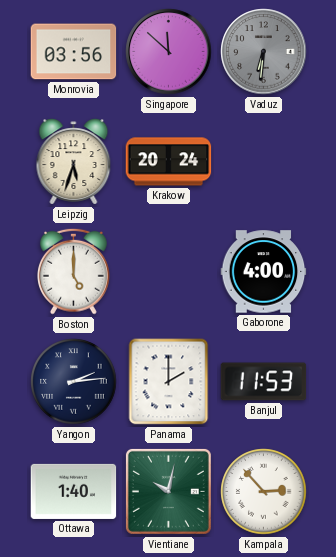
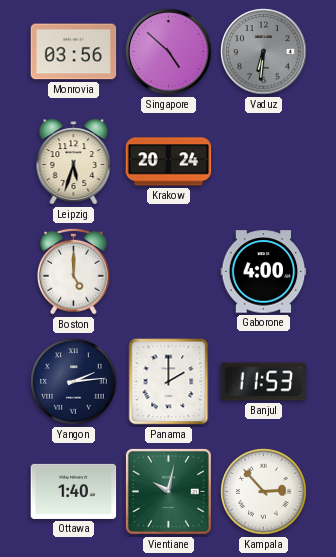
Singapore: 11:52 -> 4:52
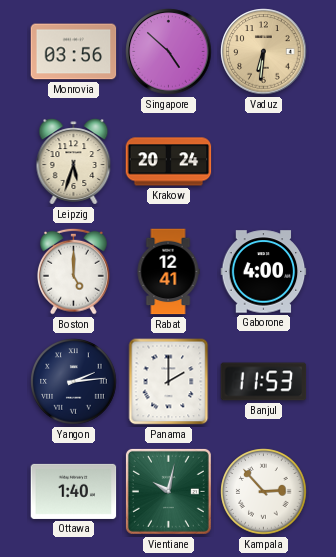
Vaduz dial: grey -> champagne
Rabat: none -> 12:41
